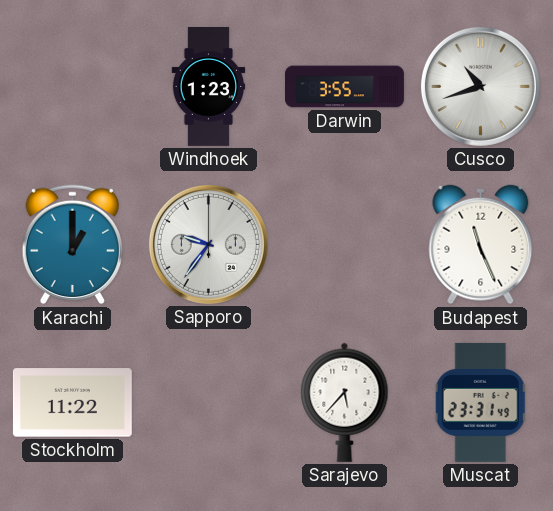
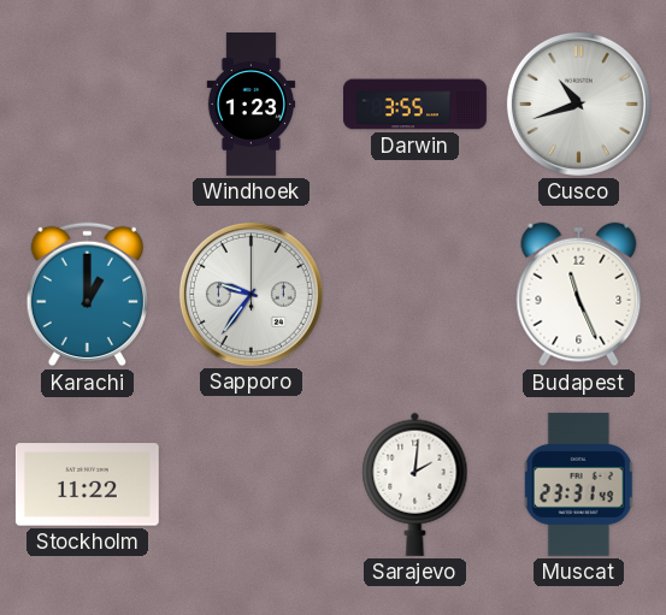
Sarajevo: 5:37 -> 2:01
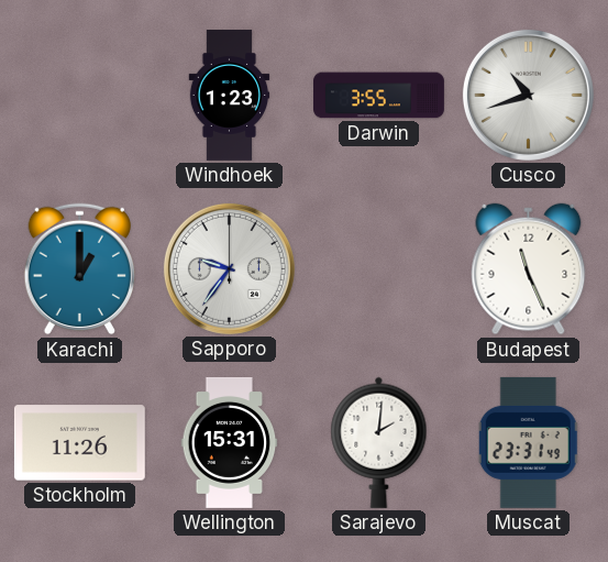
Stockholm: 11:22 -> 11:26
Wellington: none -> 15:31
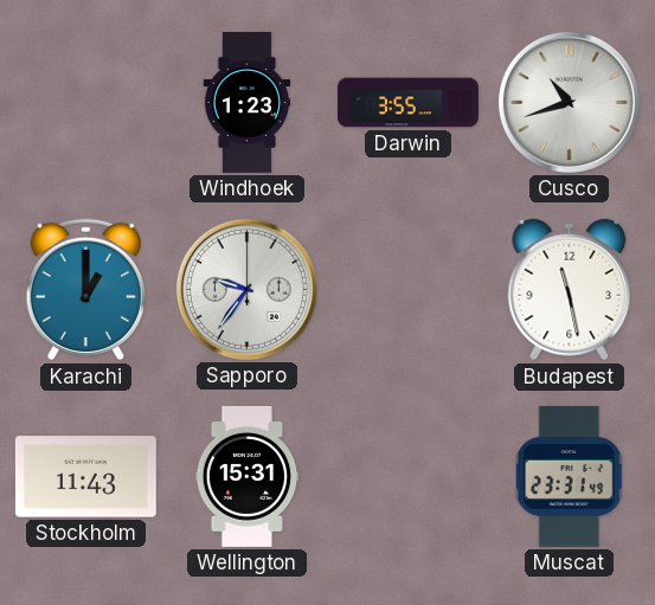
Budapest: 11:26 -> 11:28
Stockholm: 11:26 -> 11:43
Sarajevo: 2:01 -> none
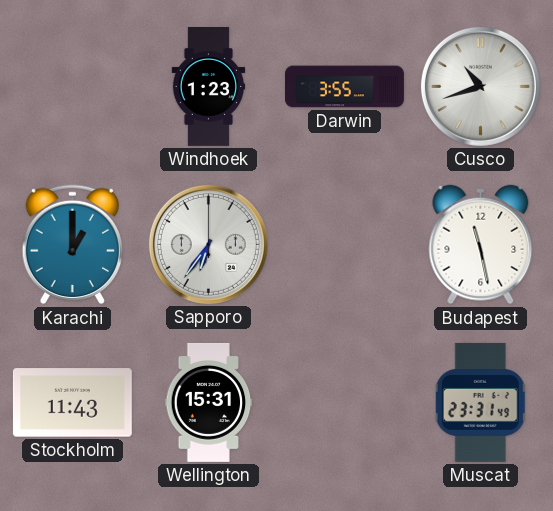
Sapporo: 9:36 -> 6:36
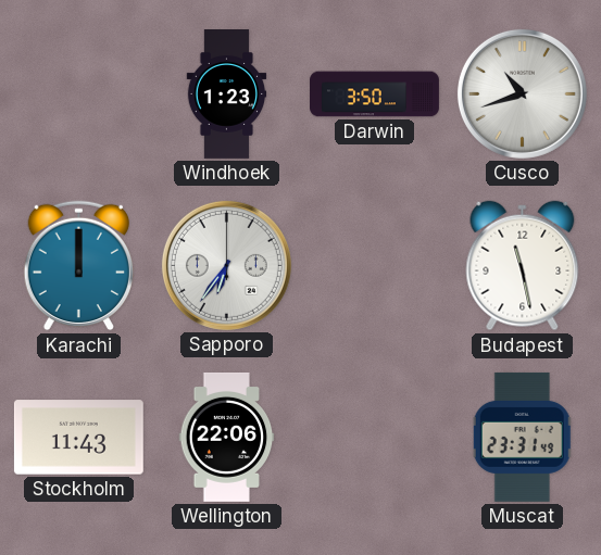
Darwin: 3:55 -> 3:50
Karachi: 1:00 -> 12:00
Wellington: 15:31 -> 22:06
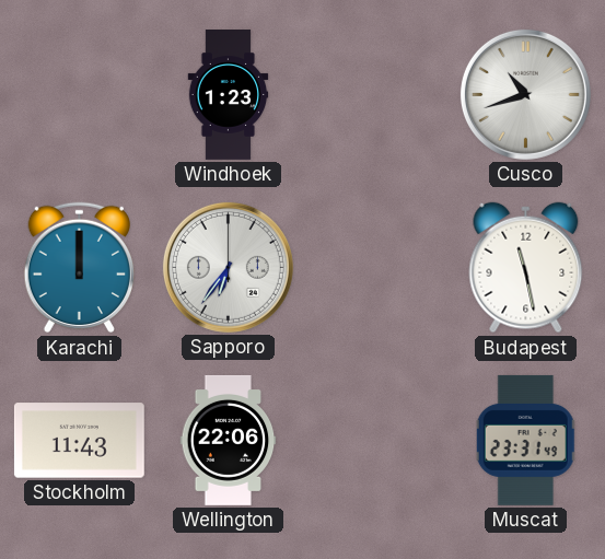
Darwin: 3:50 -> none
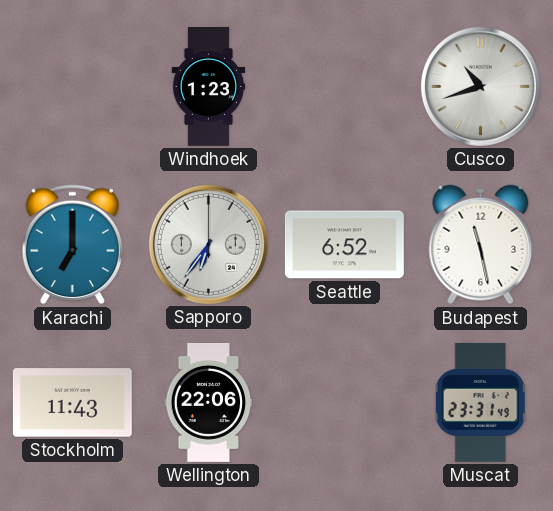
Karachi: 12:00 -> 7:00
Seattle: none -> 6:52
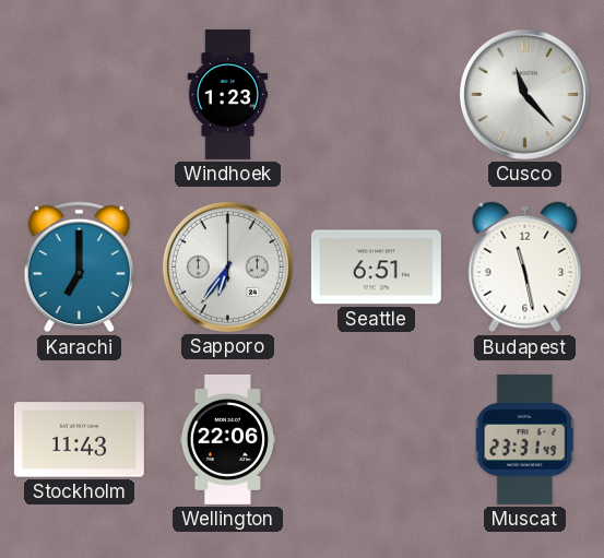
Cusco: 10:42 -> 11:23
Seattle: 6:52 -> 6:51
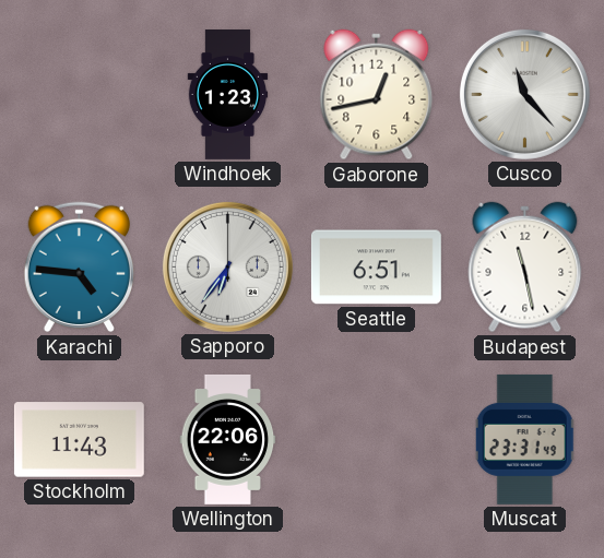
Gaborone: none -> 12:43
Karachi: 7:00 -> 4:46
